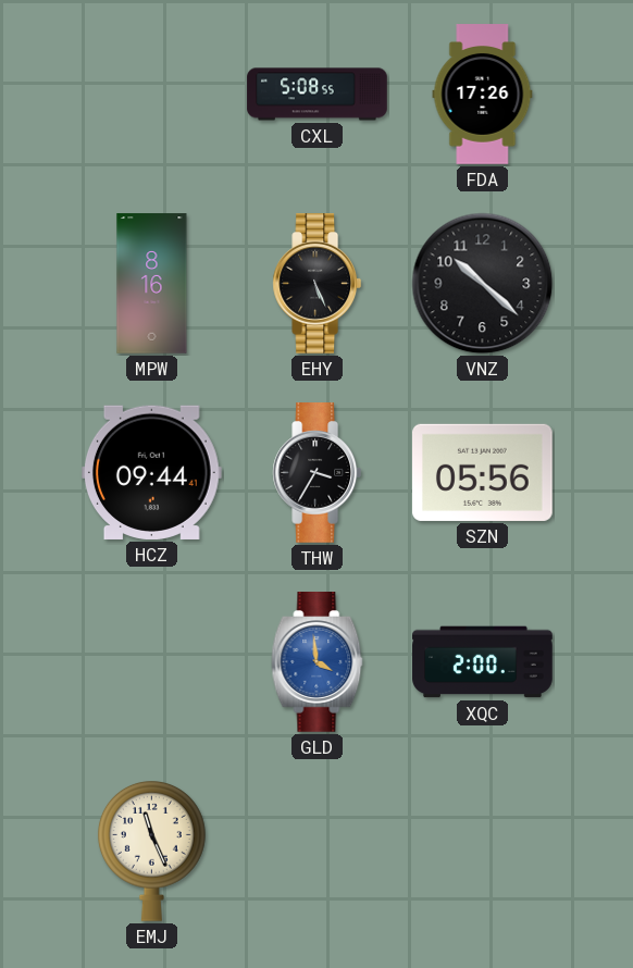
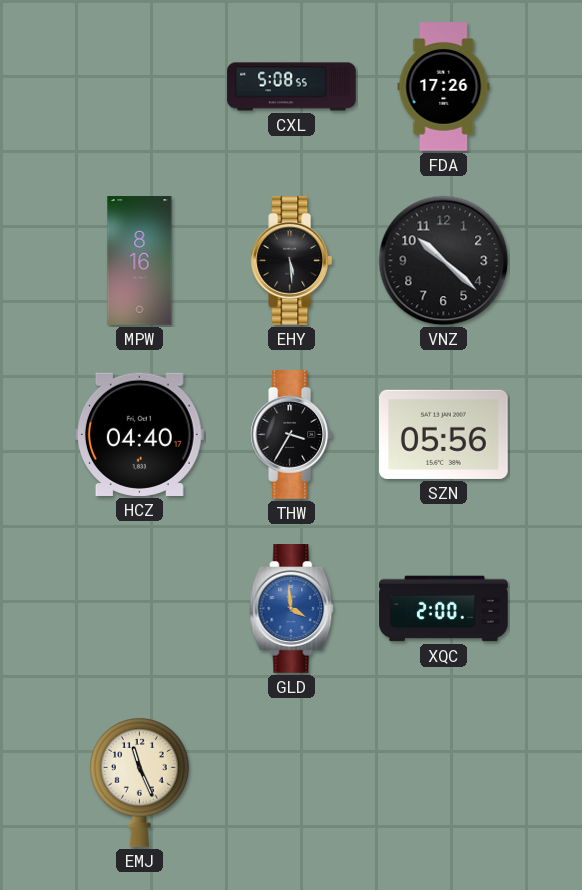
EHY: 5:26 -> 5:29
HCZ: 09:44 -> 04:40
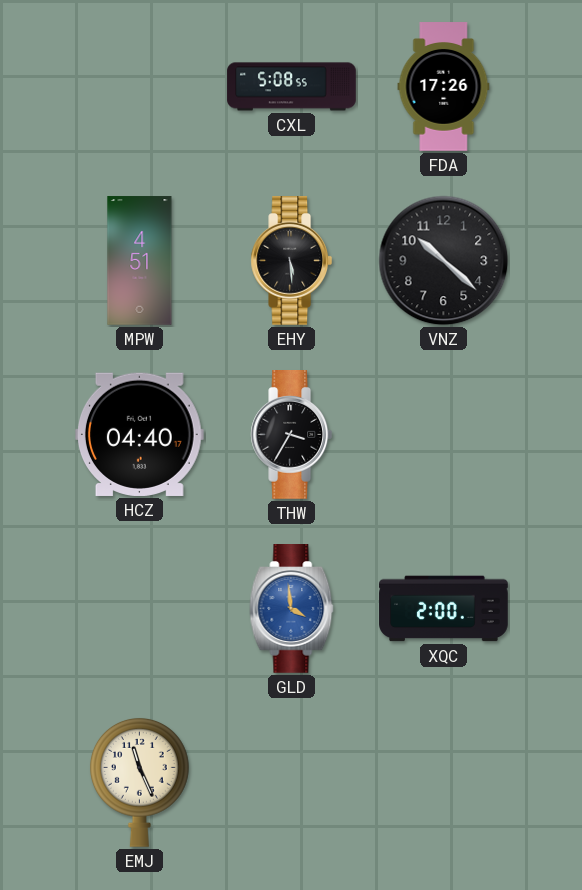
MPW: 8:16 -> 4:51
SZN: 05:56 -> none
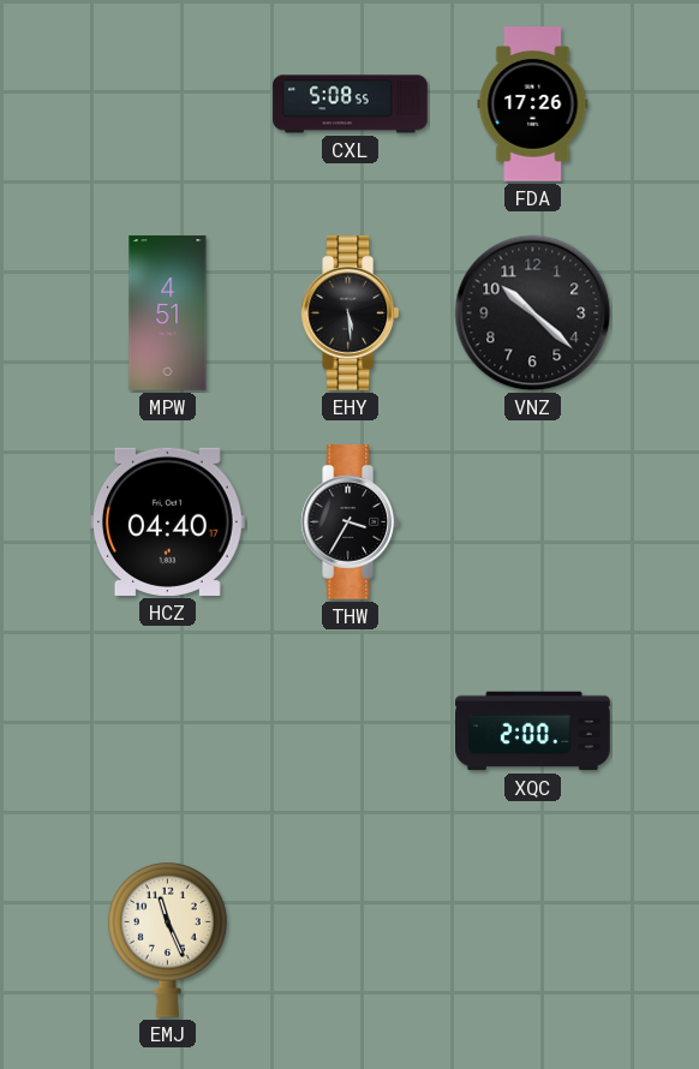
GLD: 3:59 -> none
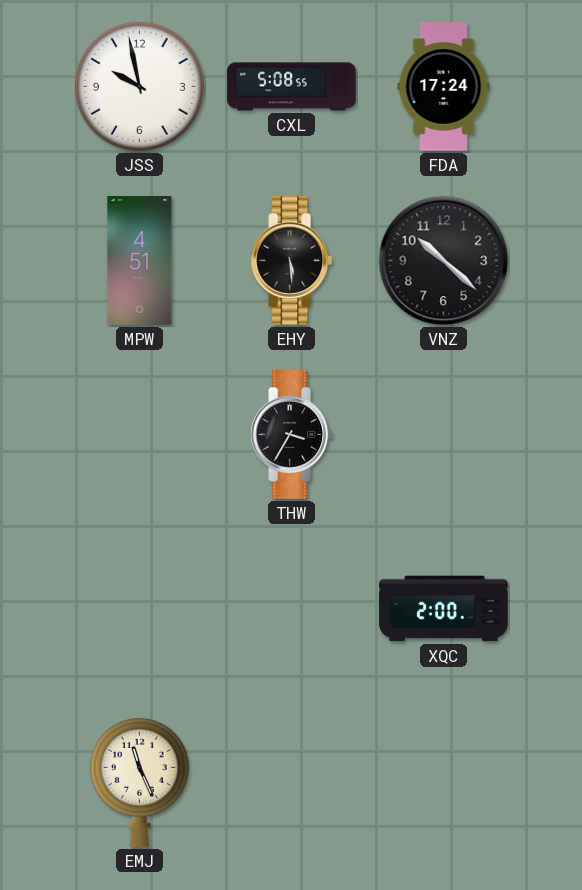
JSS: none -> 9:58
FDA: 17:26 -> 17:24
HCZ: 04:40 -> none
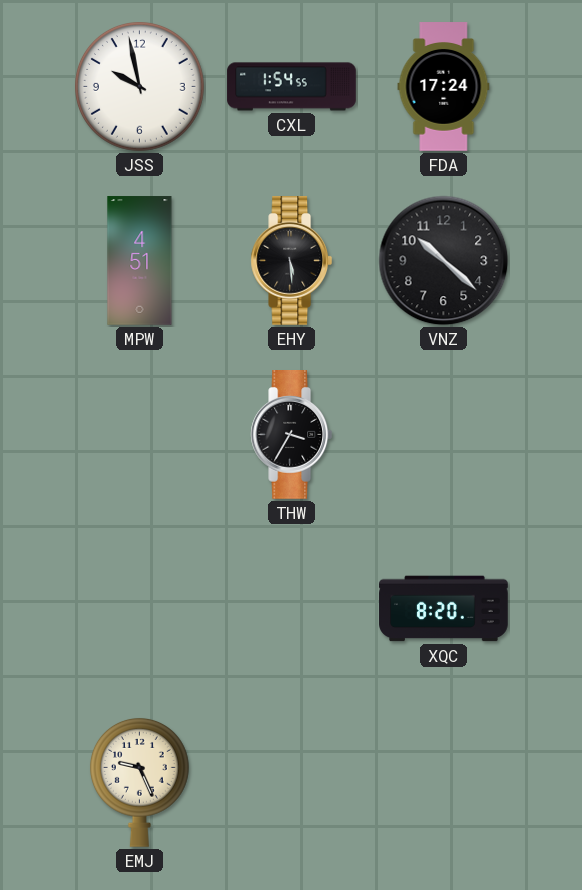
CXL: 5:08 -> 1:54
XQC: 2:00 -> 8:20
EMJ: 11:26 -> 9:26
